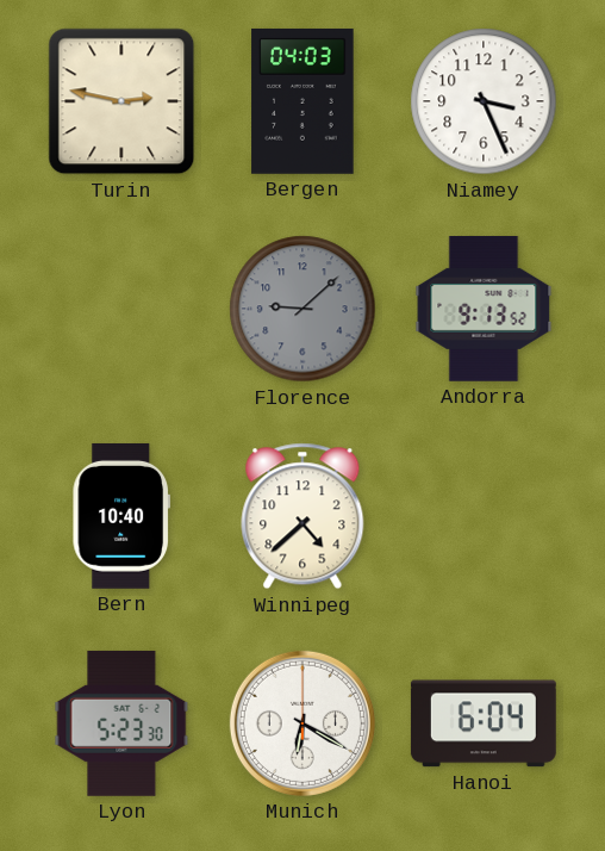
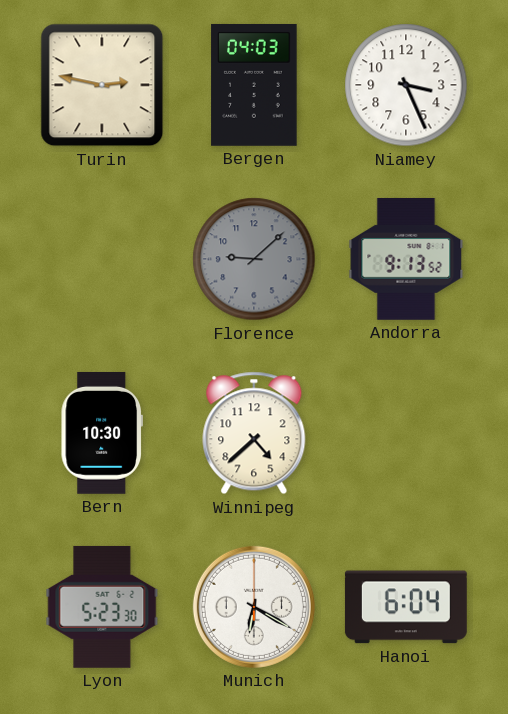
Bern: 10:40 -> 10:30
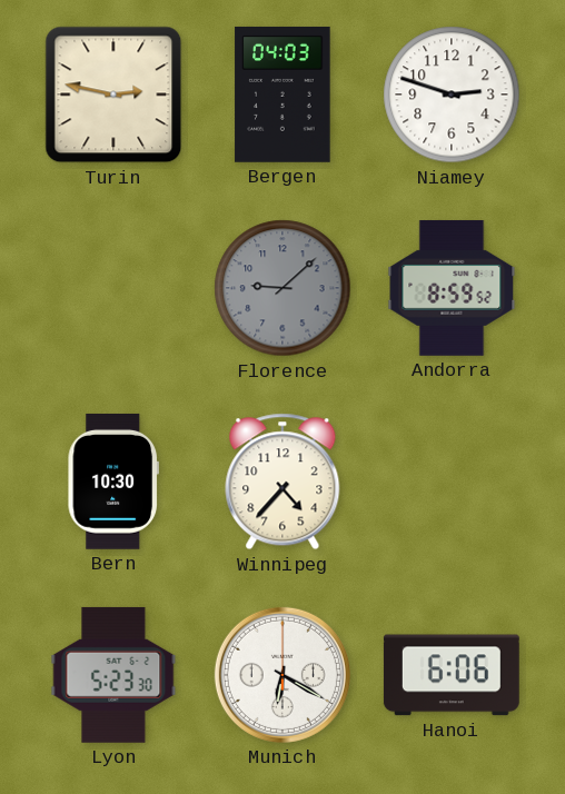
Niamey: 3:26 -> 2:48
Andorra: 9:13 -> 8:59
Winnipeg: 4:38 -> 4:37
Hanoi: 6:04 -> 6:06
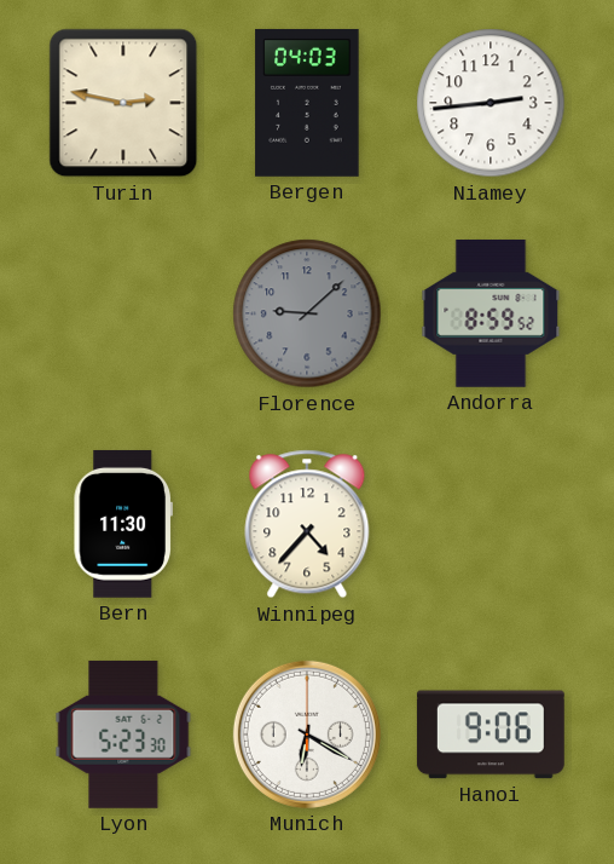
Niamey: 2:48 -> 2:44
Bern: 10:30 -> 11:30
Hanoi: 6:06 -> 9:06
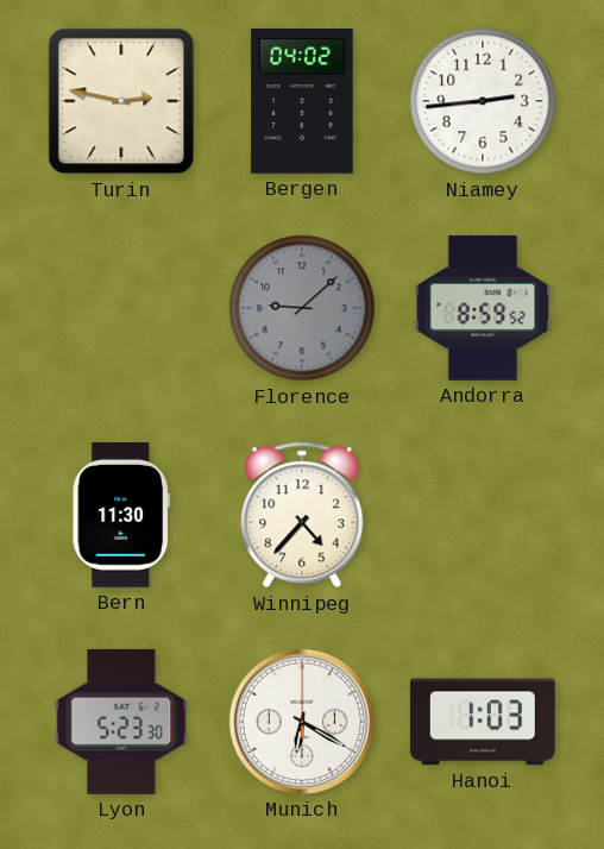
Bergen: 04:03 -> 04:02
Hanoi: 9:06 -> 1:03
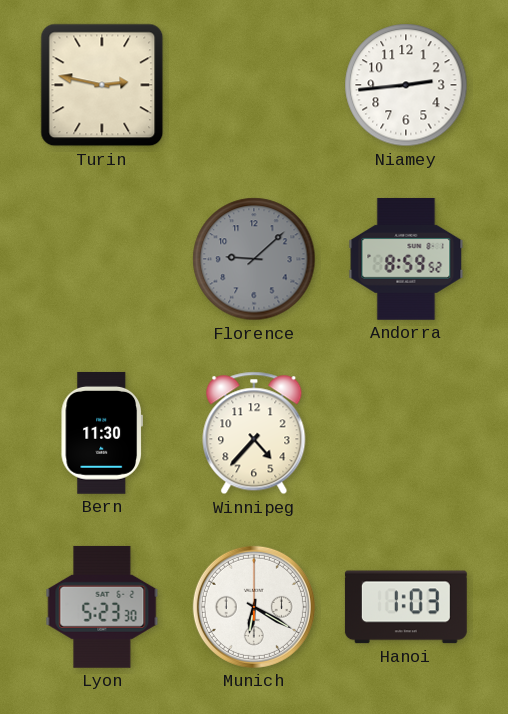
Bergen: 04:02 -> none
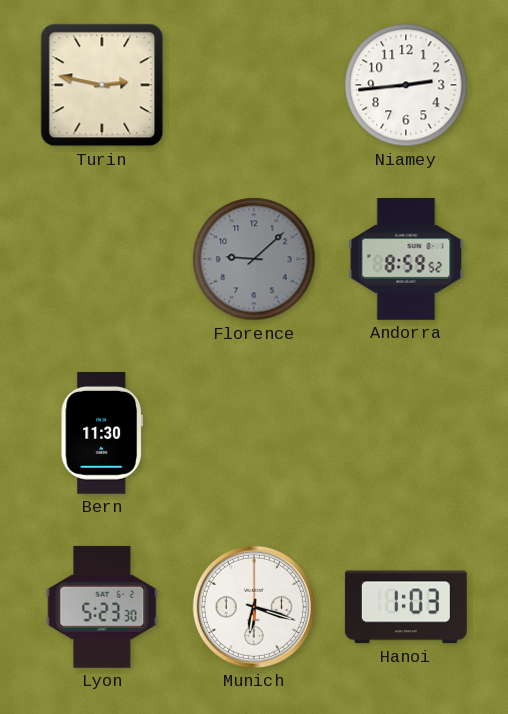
Winnipeg: 4:37 -> none
Munich: 6:20 -> 6:18
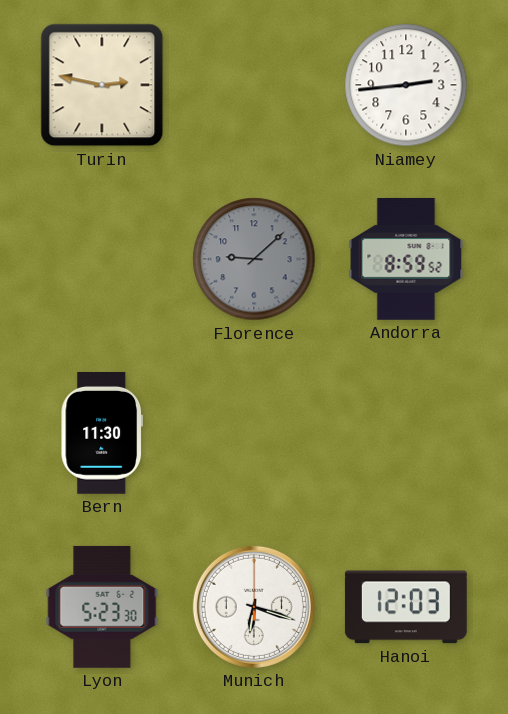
Hanoi: 1:03 -> 12:03
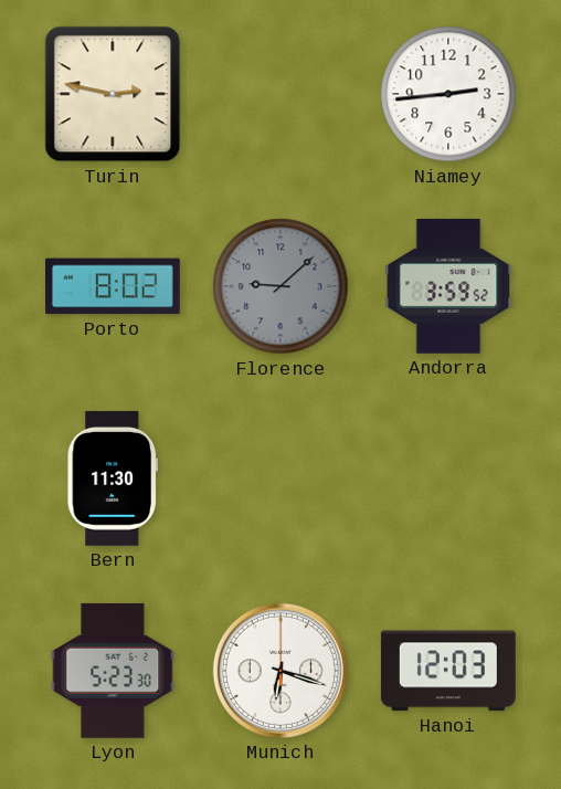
Porto: none -> 8:02
Andorra: 8:59 -> 3:59
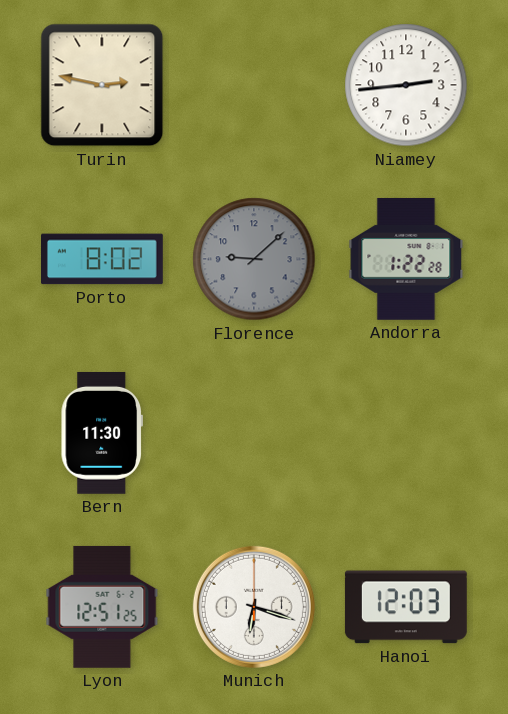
Andorra: 3:59 -> 1:22
Lyon: 5:23 -> 12:51
